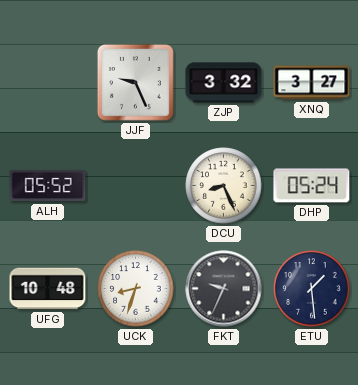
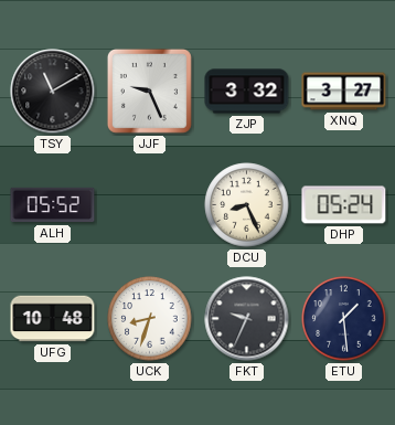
TSY: none -> 11:10
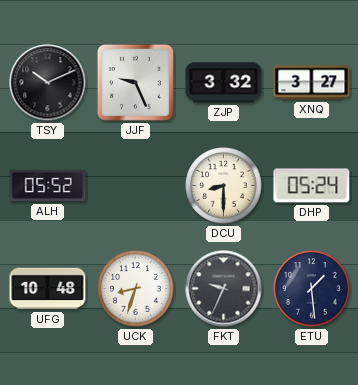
TSY: 11:10 -> 10:11
DCU: 8:26 -> 8:30
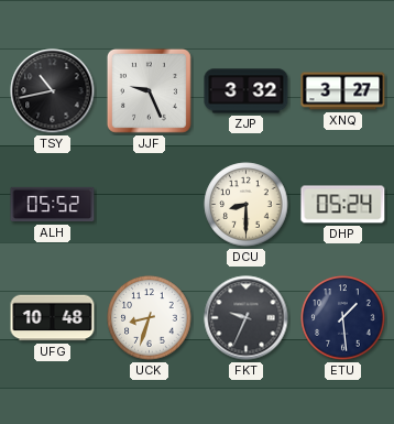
TSY: 10:11 -> 10:43
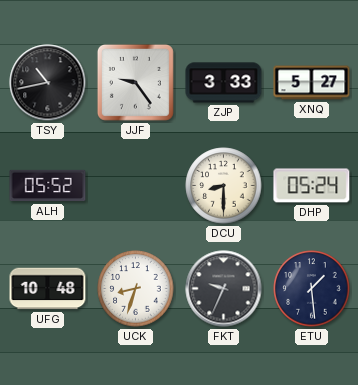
JJF: 9:26 -> 9:24
ZJP: 3:32 -> 3:33
XNQ: 3:27 -> 5:27
